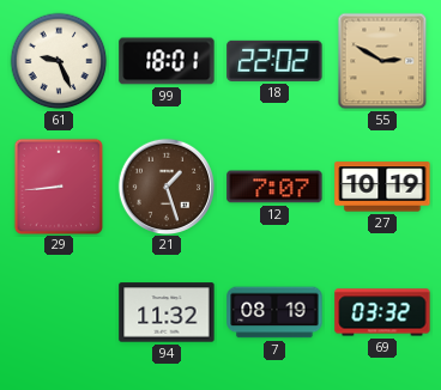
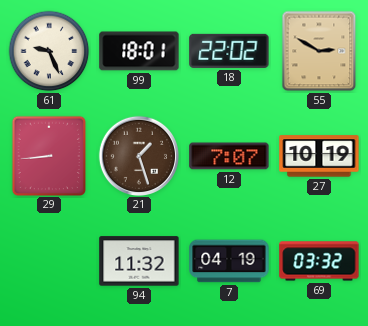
7: 08:19 -> 04:19
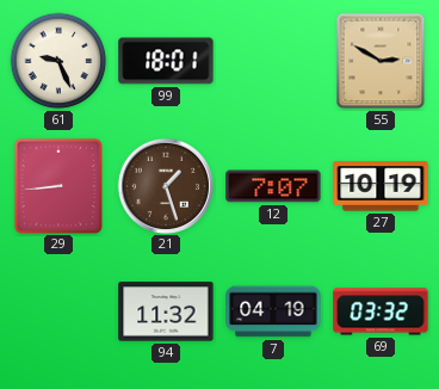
18: 22:02 -> none
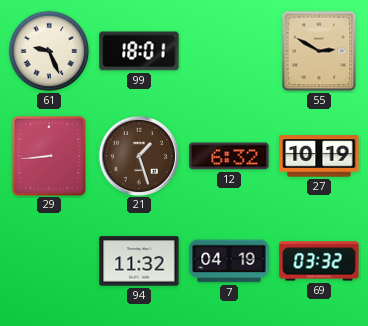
12: 7:07 -> 6:32
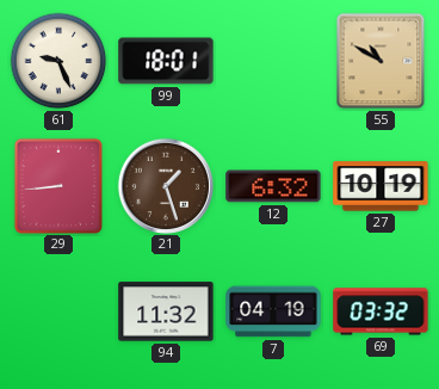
55: 2:50 -> 10:50
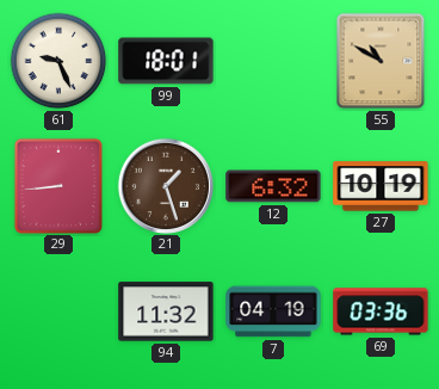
69: 03:32 -> 03:36
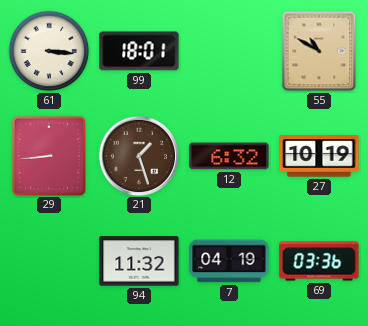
61: 9:26 -> 3:16
